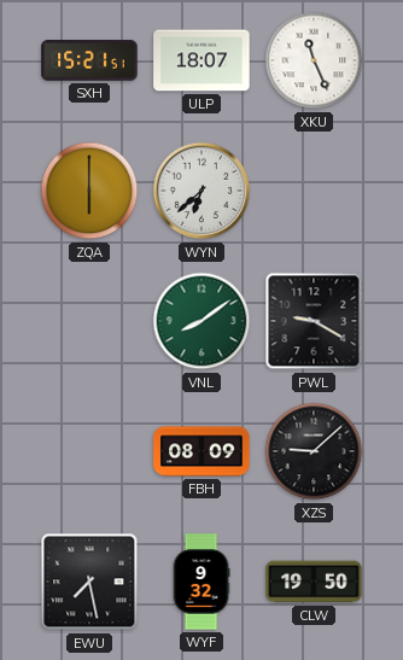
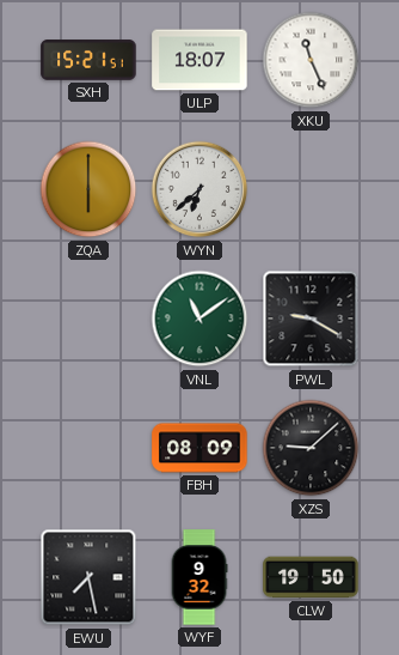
VNL: 8:09 -> 11:09
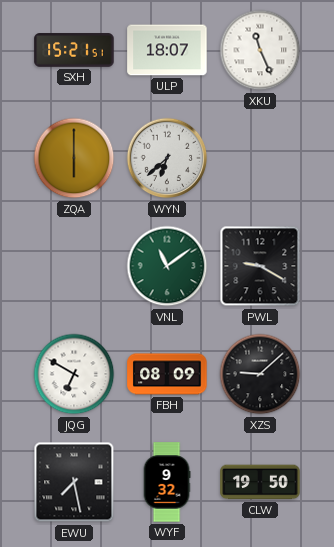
JQG: none -> 6:50
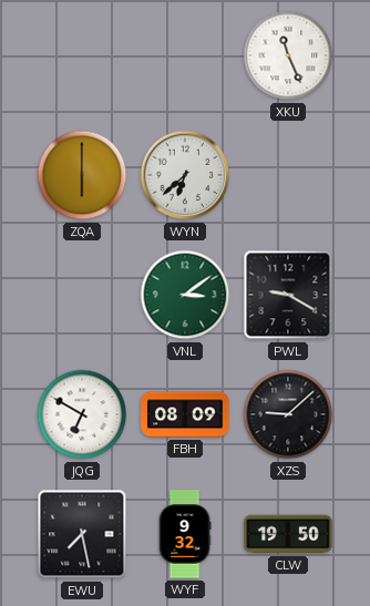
SXH: 15:21 -> none
ULP: 18:07 -> none
VNL: 11:09 -> 3:09
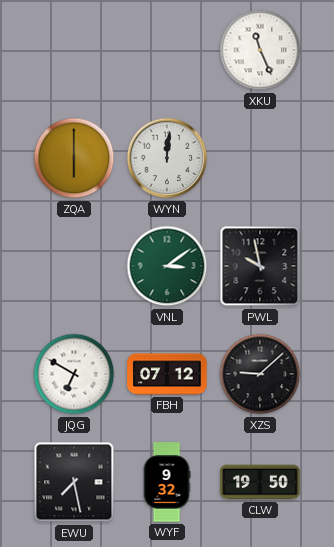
WYN: 6:38 -> 12:01
PWL: 9:20 -> 9:58
FBH: 08:09 -> 07:12
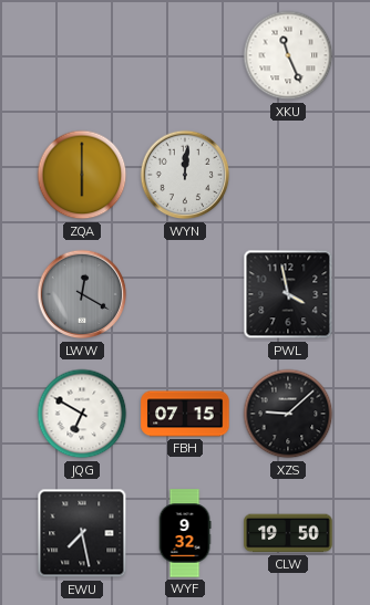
LWW: none -> 12:20
VNL: 3:09 -> none
PWL: 9:58 -> 3:58
FBH: 07:12 -> 07:15
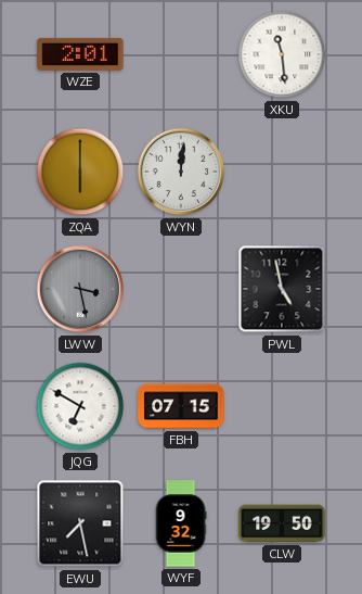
WZE: none -> 2:01
XKU: 11:26 -> 11:29
LWW: 12:20 -> 3:28
PWL: 3:58 -> 4:58
XZS: 9:08 -> none
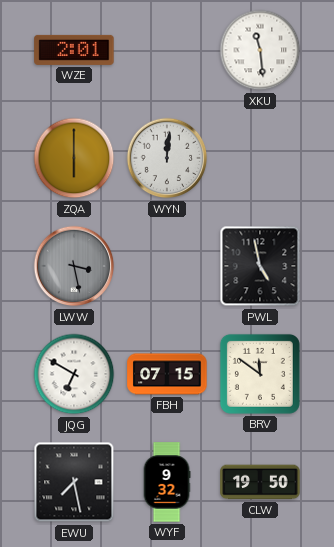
BRV: none -> 11:51
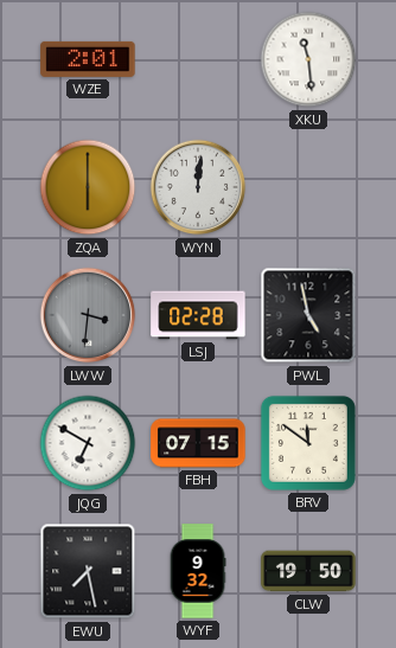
LWW: 3:28 -> 3:31
LSJ: none -> 02:28
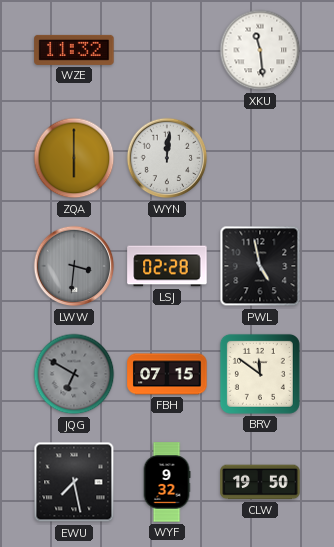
WZE: 2:01 -> 11:32
JQG dial: white -> grey
